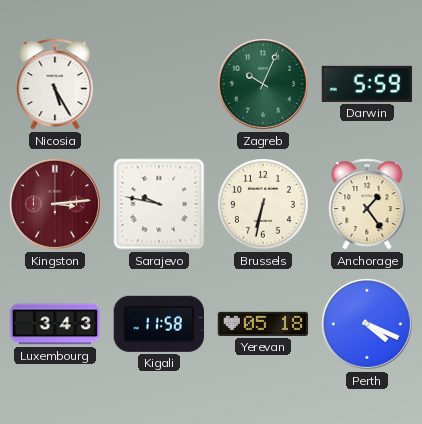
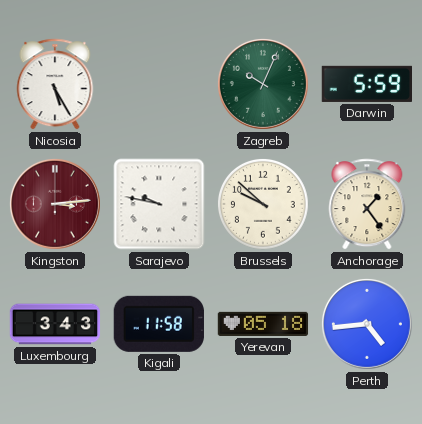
Brussels: 6:32 -> 9:52
Perth: 4:19 -> 4:44
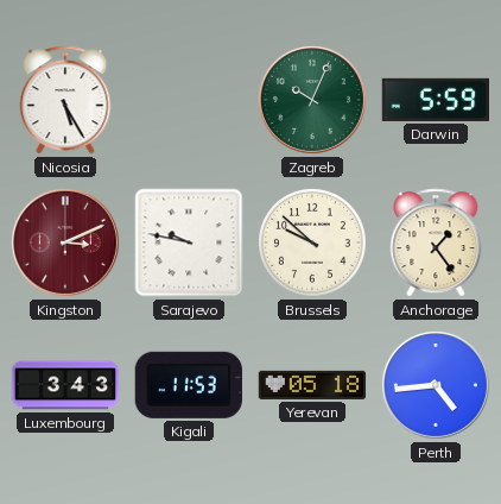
Kingston: 3:14 -> 3:11
Kigali: 11:58 -> 11:53
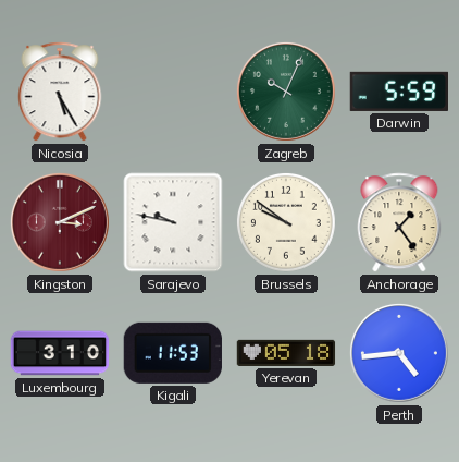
Brussels: 9:52 -> 9:51
Luxembourg: 3:43 -> 3:10
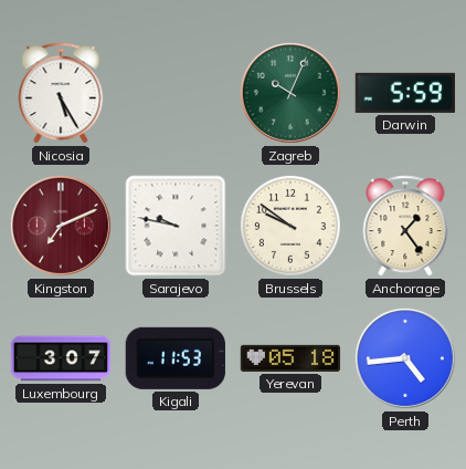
Kingston: 3:11 -> 7:11
Luxembourg: 3:10 -> 3:07
